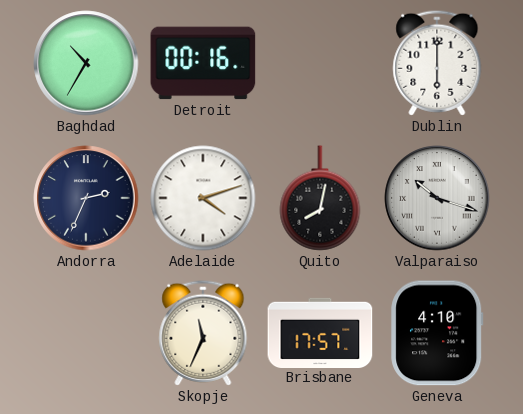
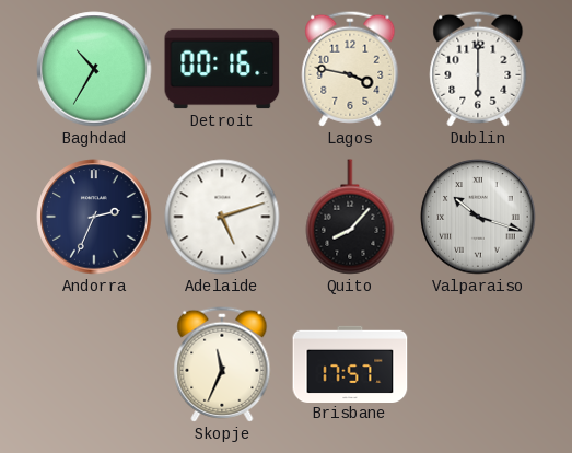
Lagos: none -> 3:47
Adelaide: 4:12 -> 5:12
Quito: 8:02 -> 8:07
Geneva: 4:10 -> none
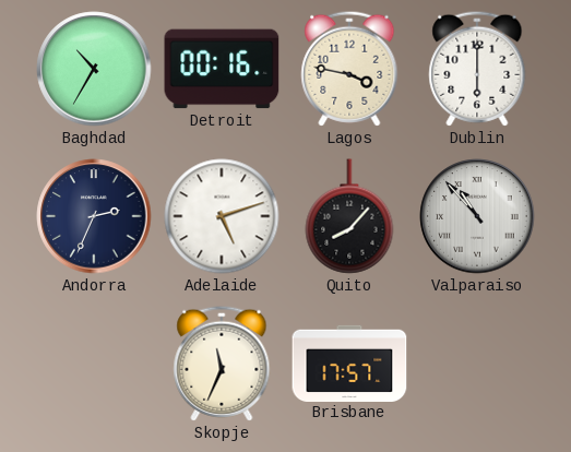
Valparaiso: 10:18 -> 10:53
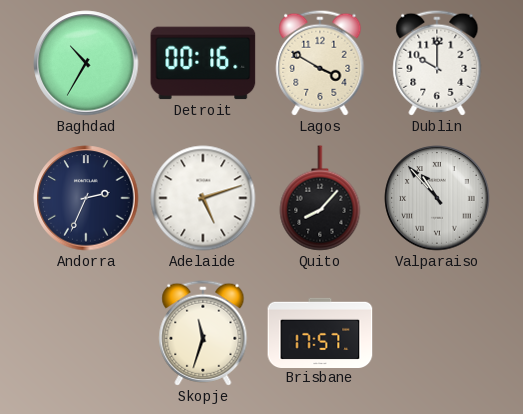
Lagos: 3:47 -> 3:50
Dublin: 6:00 -> 10:00
Skopje: 11:34 -> 11:33
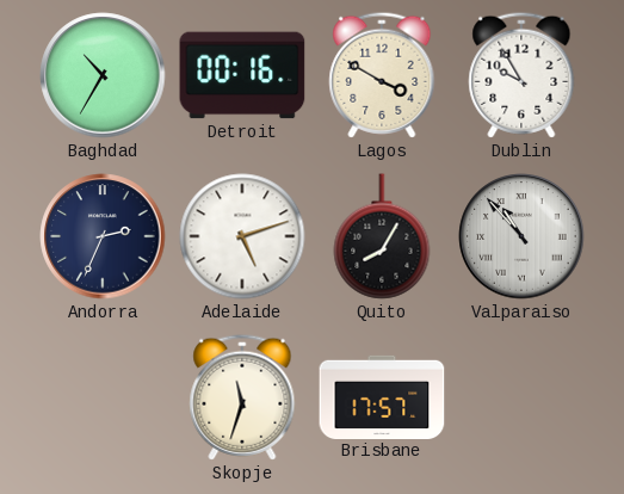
Dublin: 10:00 -> 9:55
Quito: 8:07 -> 8:05
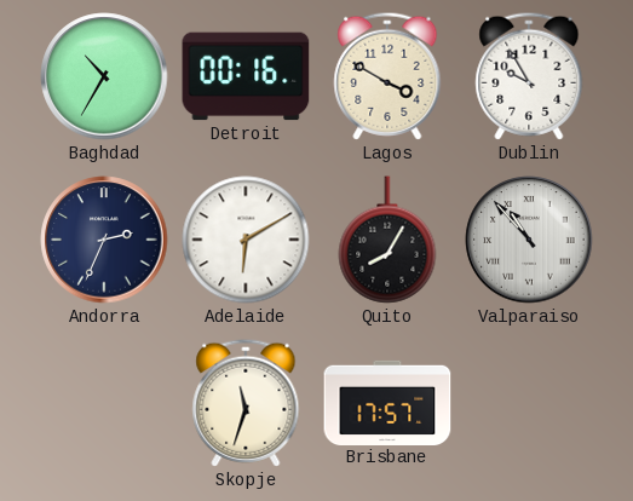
Adelaide: 5:12 -> 6:10
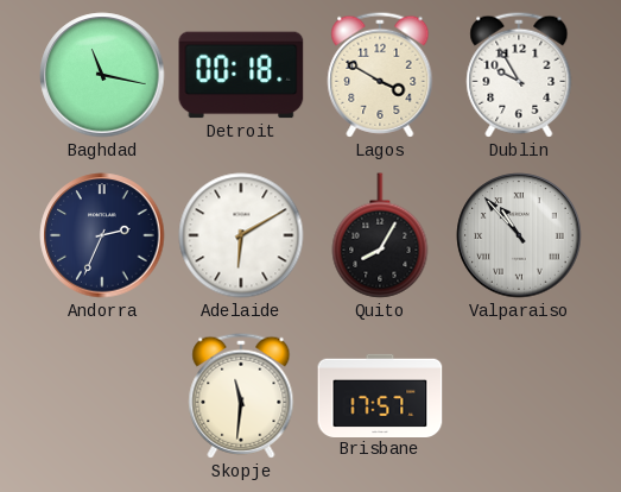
Baghdad: 10:35 -> 11:17
Detroit: 00:16 -> 00:18
Skopje: 11:33 -> 11:31
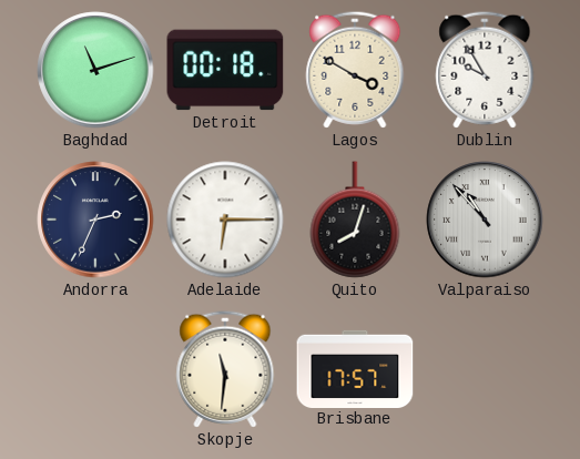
Baghdad: 11:17 -> 11:12
Adelaide: 6:10 -> 6:15
Quito: 8:05 -> 8:03
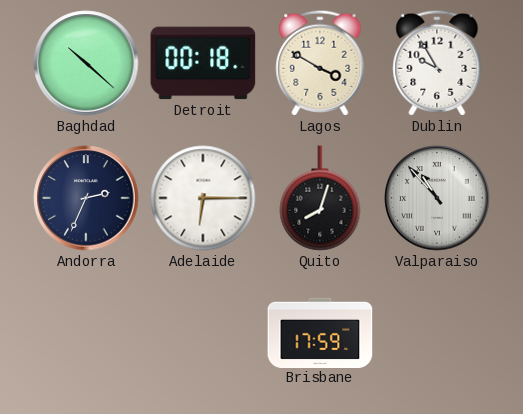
Baghdad: 11:12 -> 10:22
Skopje: 11:31 -> none
Brisbane: 17:57 -> 17:59
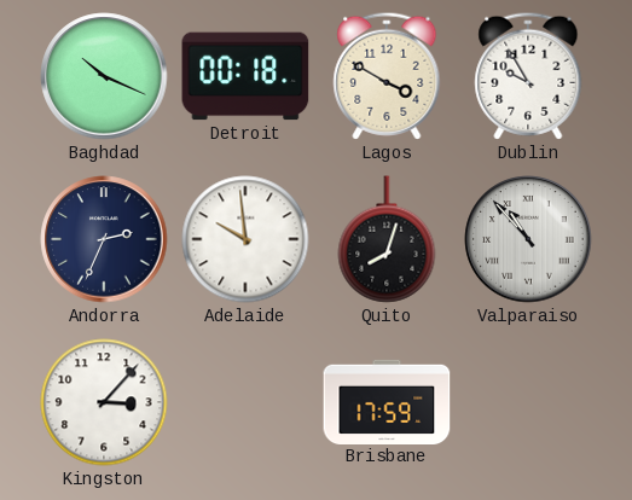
Baghdad: 10:22 -> 10:19
Adelaide: 6:15 -> 9:59
Kingston: none -> 3:07
